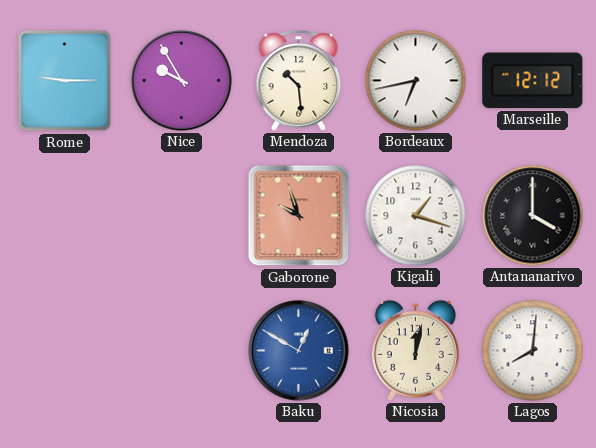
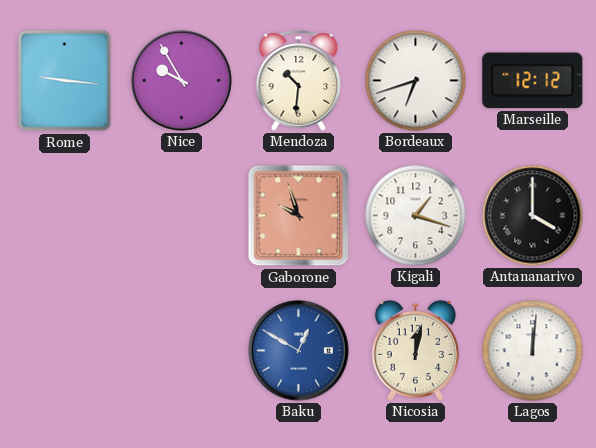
Rome: 9:15 -> 9:16
Mendoza: 10:29 -> 10:31
Bordeaux: 6:43 -> 6:42
Lagos: 8:01 -> 12:01
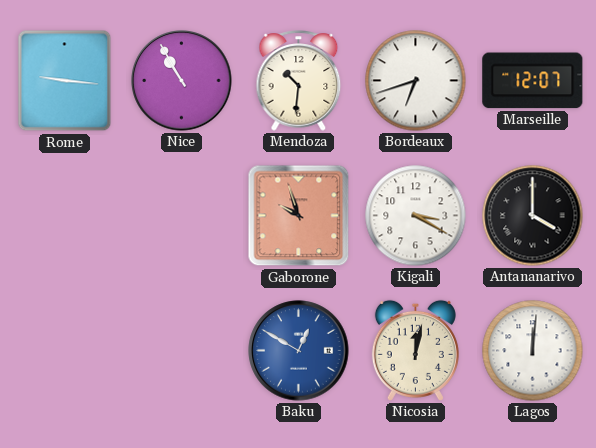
Nice: 9:55 -> 10:55
Marseille: 12:12 -> 12:07
Kigali: 1:18 -> 3:20
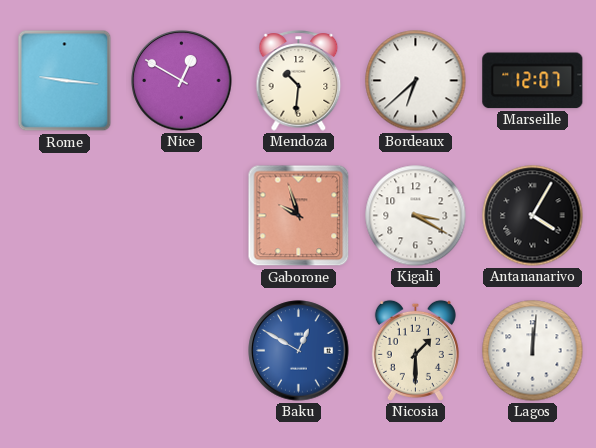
Nice: 10:55 -> 12:50
Bordeaux: 6:42 -> 6:38
Antananarivo: 4:00 -> 4:05
Nicosia: 12:02 -> 1:30
